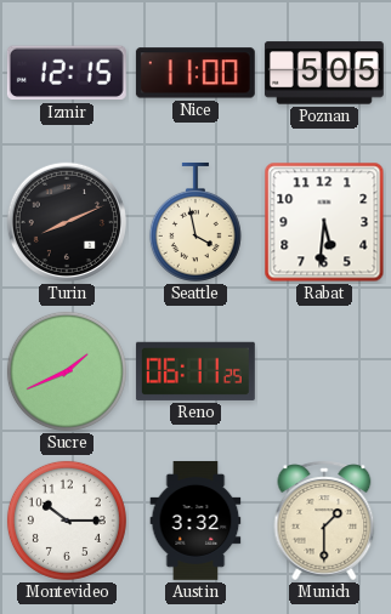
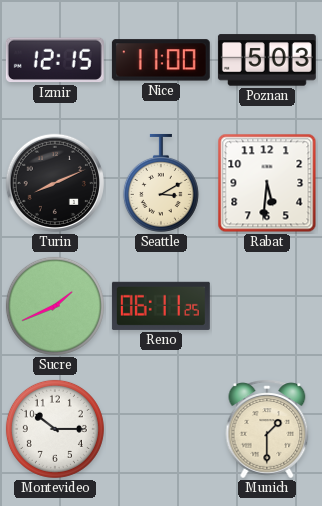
Poznan: 5:05 -> 5:03
Seattle: 3:58 -> 3:10
Austin: 3:32 -> none
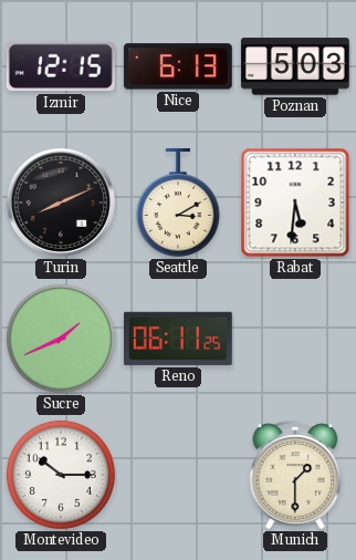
Nice: 11:00 -> 6:13
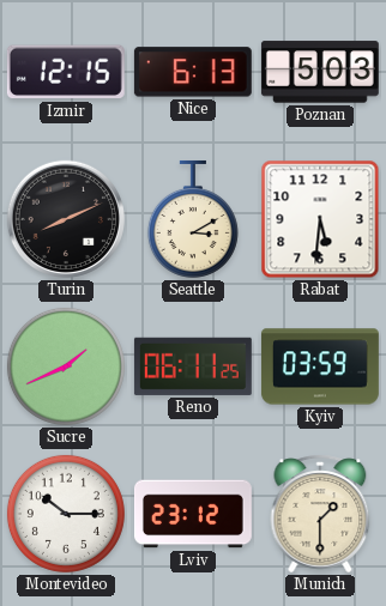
Kyiv: none -> 03:59
Lviv: none -> 23:12
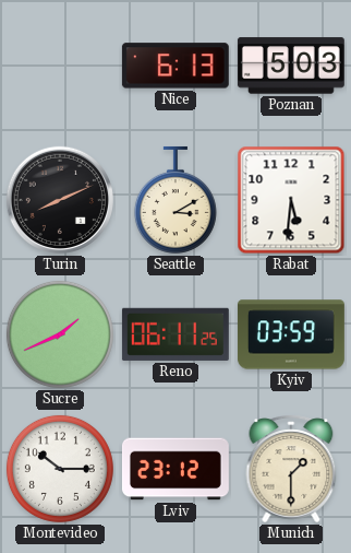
Izmir: 12:15 -> none
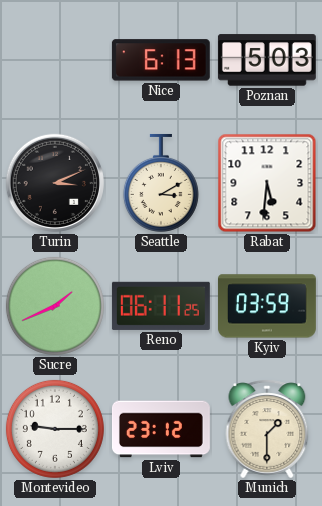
Turin: 8:11 -> 3:11
Montevideo: 10:15 -> 9:15
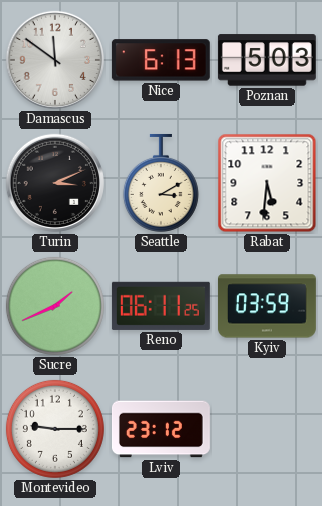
Damascus: none -> 11:51
Munich: 1:30 -> none
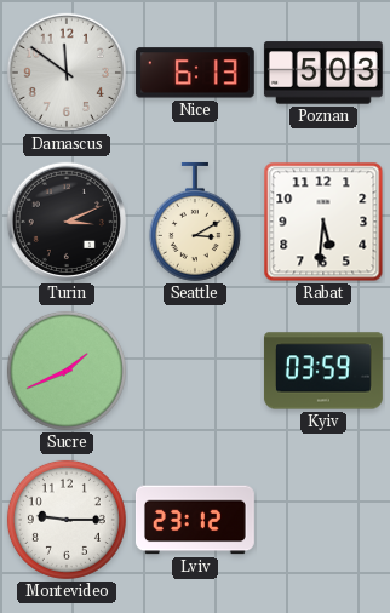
Reno: 06:11 -> none
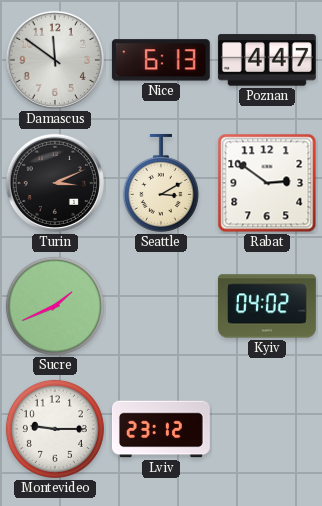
Poznan: 5:03 -> 4:47
Rabat: 5:31 -> 2:51
Kyiv: 03:59 -> 04:02
